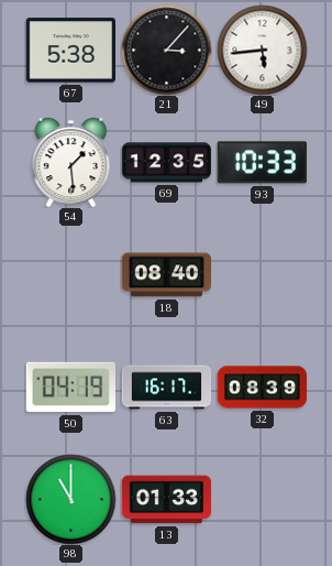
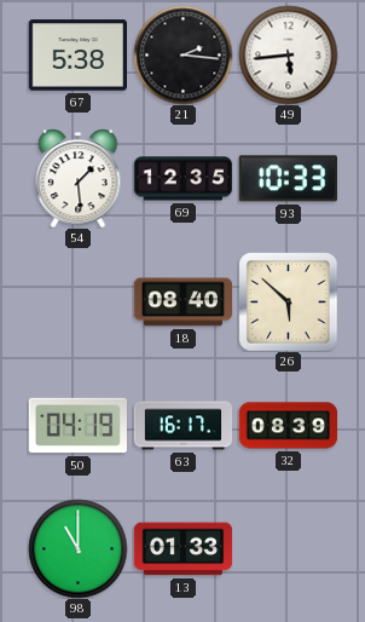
21: 3:07 -> 2:16
26: none -> 5:52
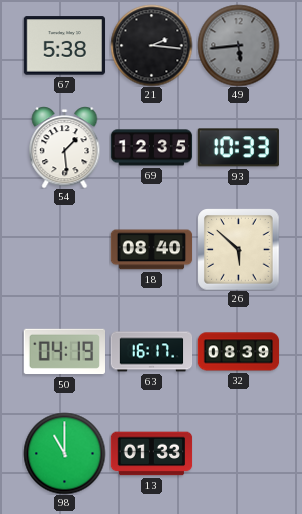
49 dial: white -> grey
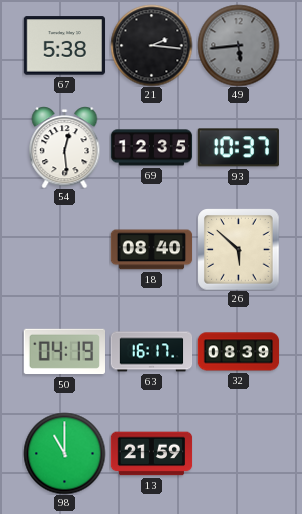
54: 1:29 -> 12:29
93: 10:33 -> 10:37
13: 01:33 -> 21:59
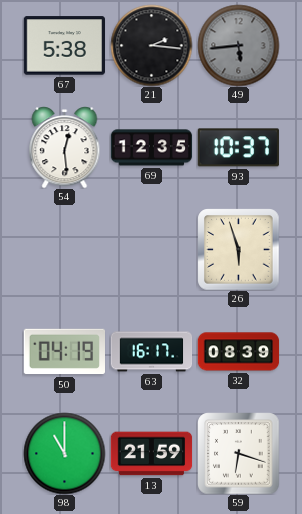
18: 08:40 -> none
26: 5:52 -> 5:57
59: none -> 6:18
